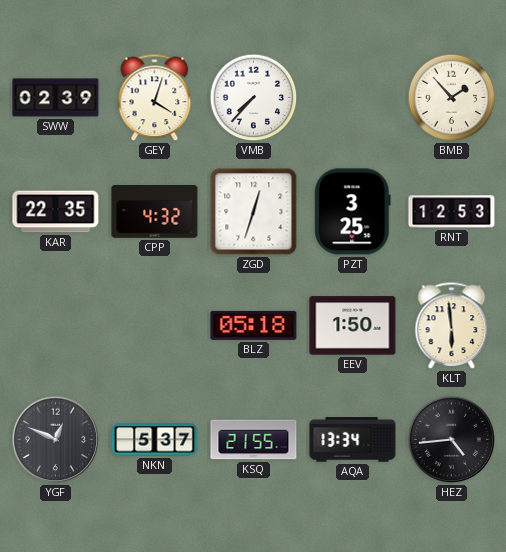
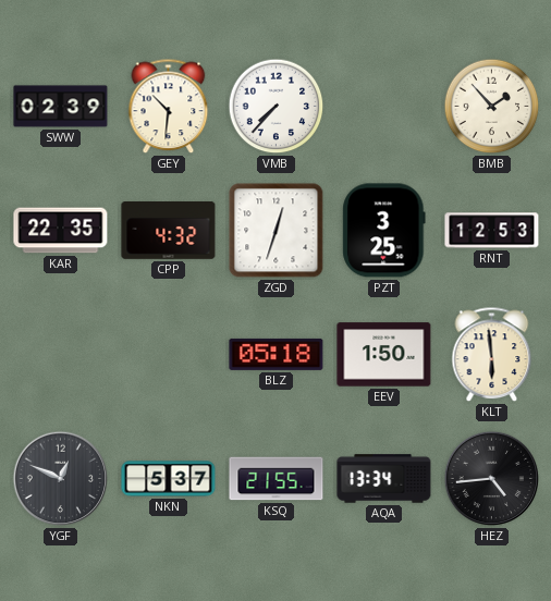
GEY: 4:03 -> 10:31
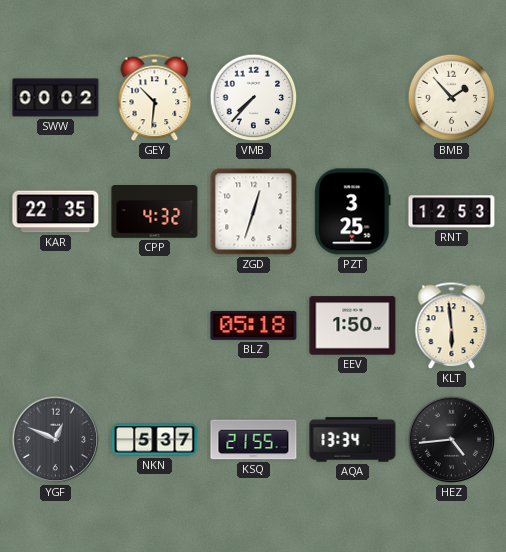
SWW: 02:39 -> 00:02
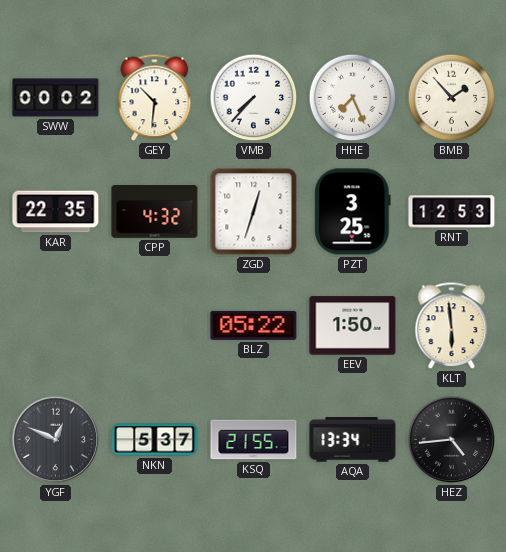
HHE: none -> 7:26
BLZ: 05:18 -> 05:22
